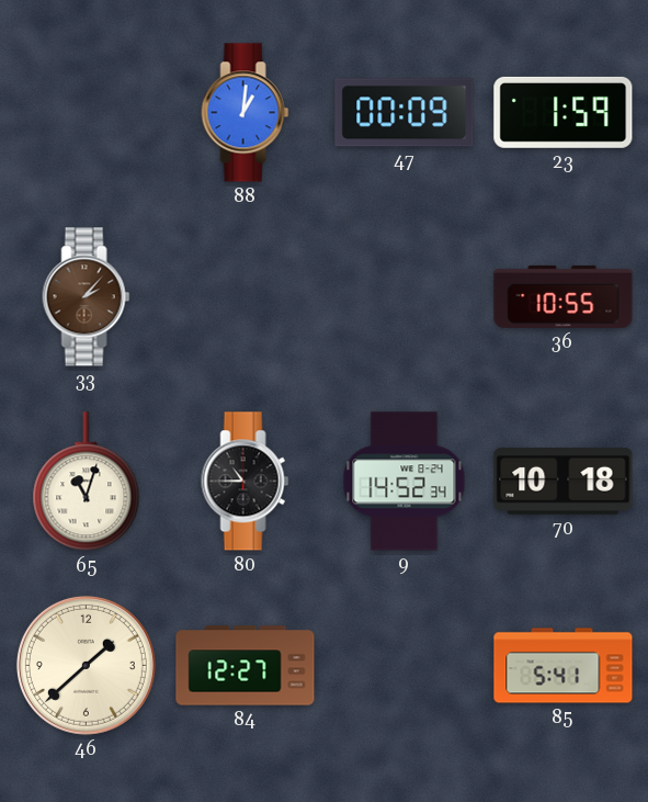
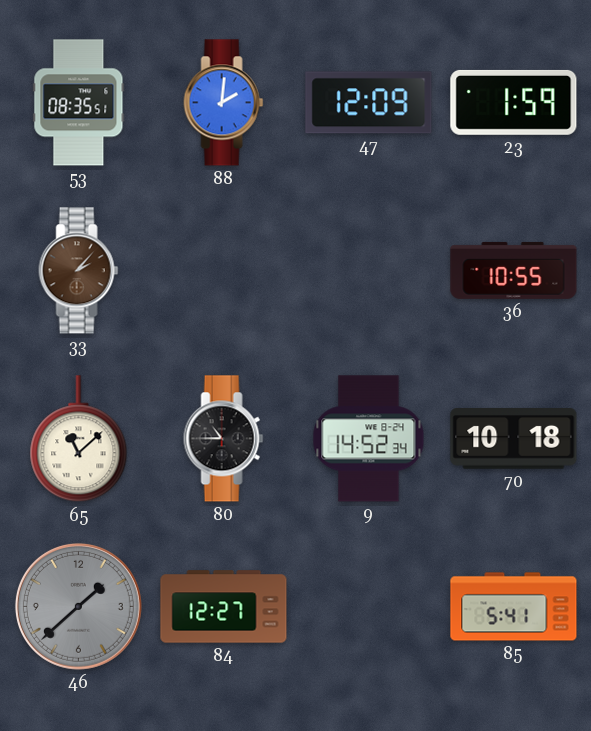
53: none -> 08:35
88: 1:01 -> 2:01
47: 00:09 -> 12:09
65: 11:03 -> 11:08
46 dial: cream -> grey
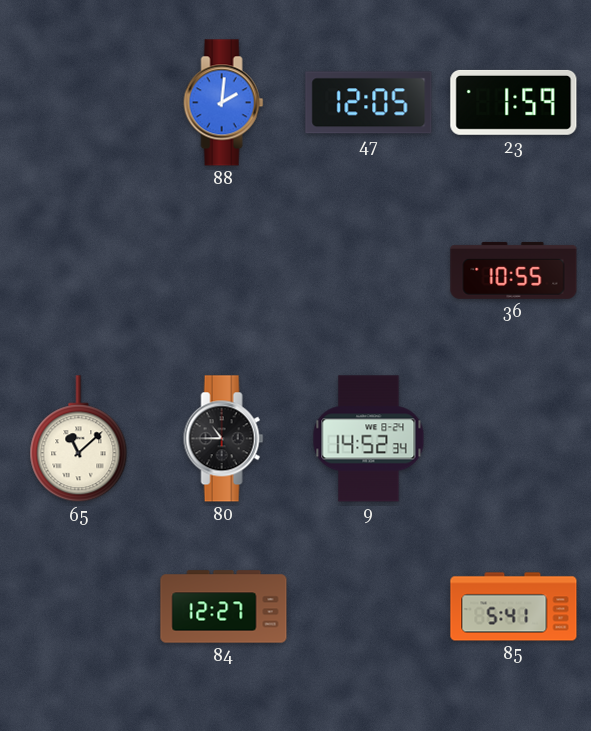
53: 08:35 -> none
47: 12:09 -> 12:05
33: 2:07 -> none
70: 10:18 -> none
46: 1:38 -> none
